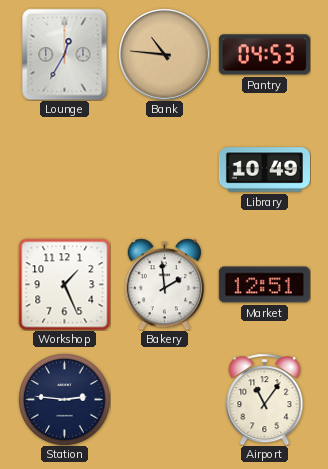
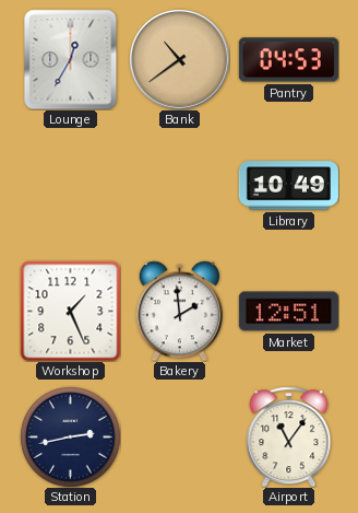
Bank: 10:46 -> 10:39
Station: 2:46 -> 2:43
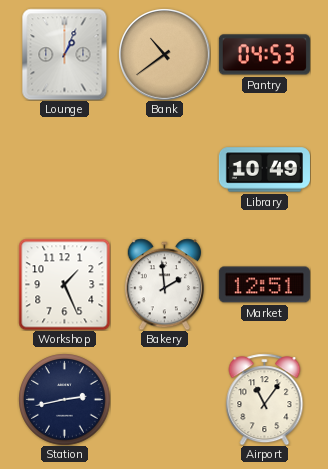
Lounge: 12:35 -> 1:04
